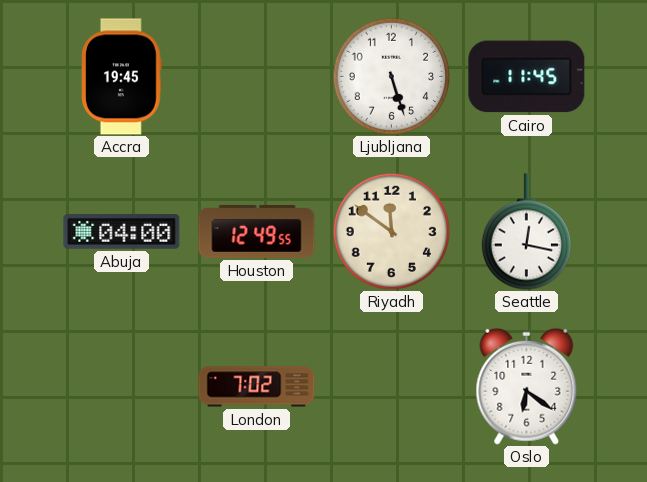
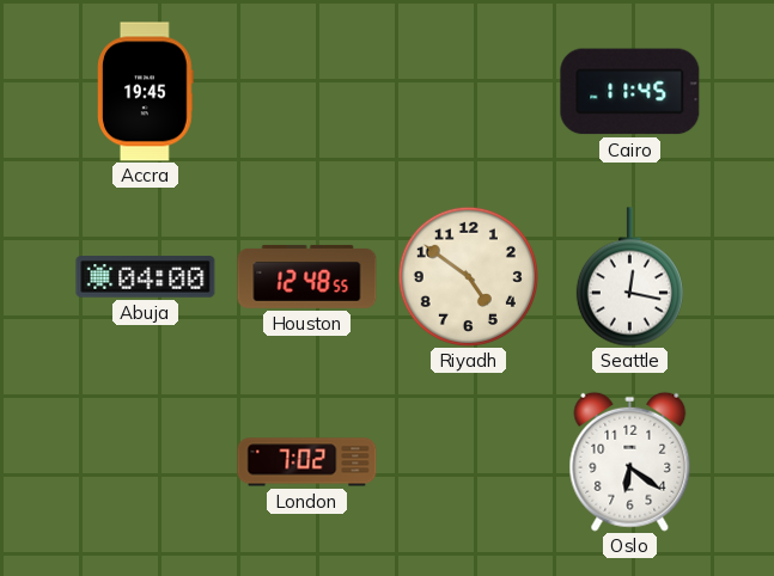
Ljubljana: 5:27 -> none
Houston: 12:49 -> 12:48
Riyadh: 11:51 -> 4:51
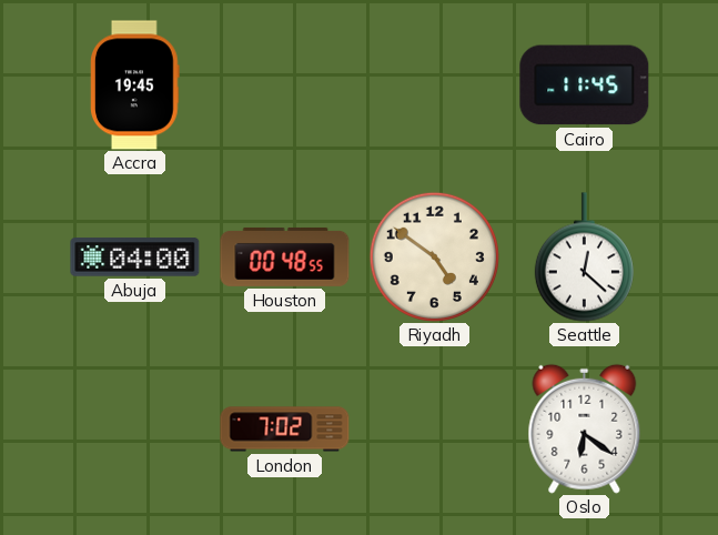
Houston: 12:48 -> 00:48
Seattle: 12:17 -> 12:22
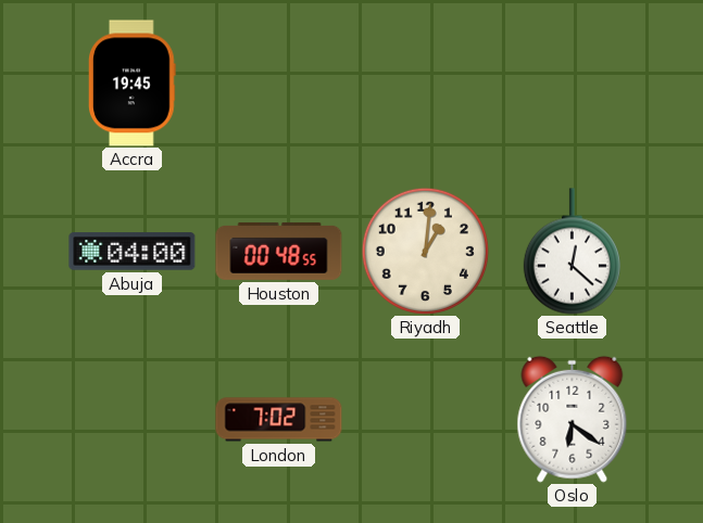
Cairo: 11:45 -> none
Riyadh: 4:51 -> 1:01
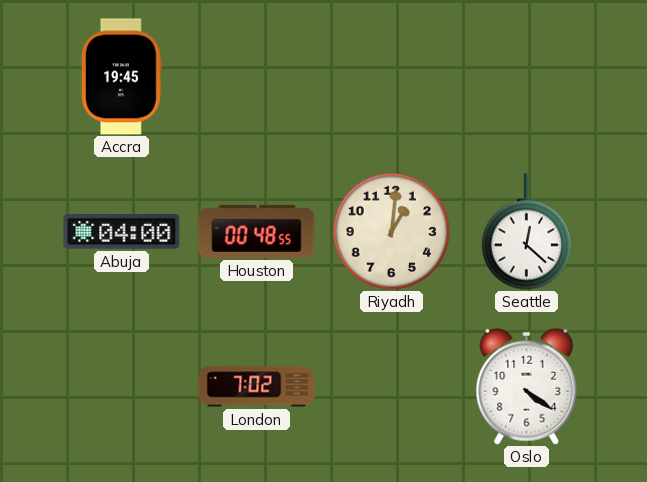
Oslo: 6:21 -> 4:21
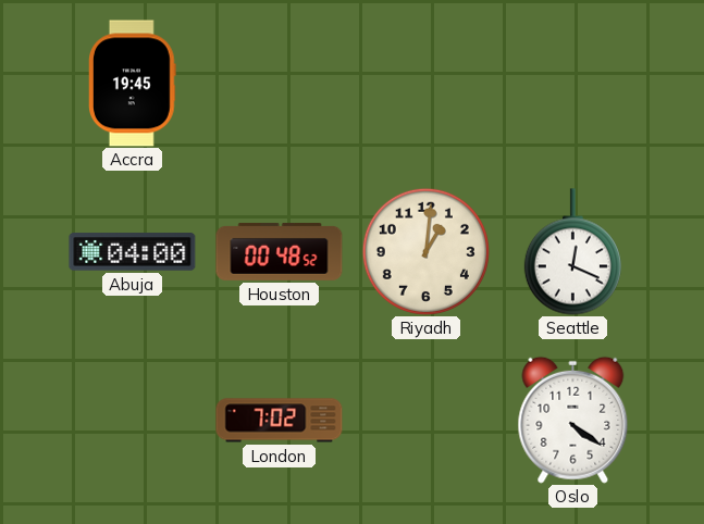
Houston: 00:48:55 -> 00:48:52
Seattle: 12:22 -> 12:19
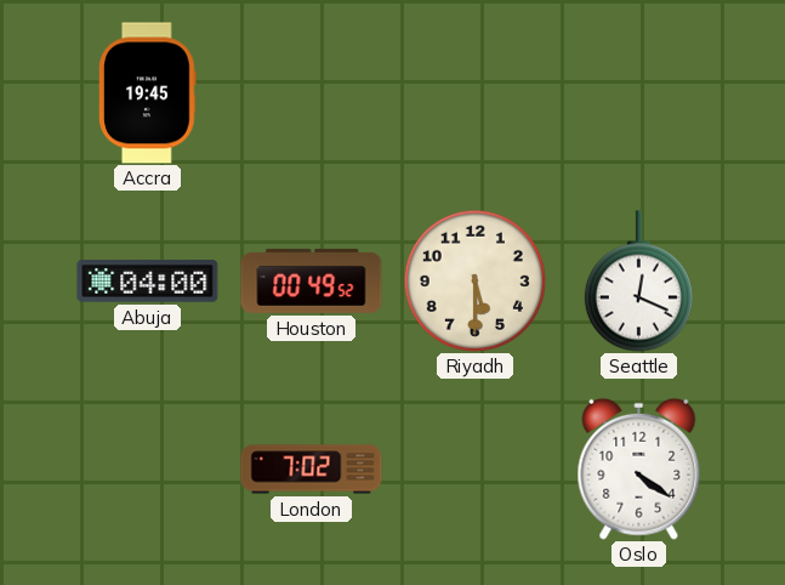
Houston: 00:48 -> 00:49
Riyadh: 1:01 -> 5:30
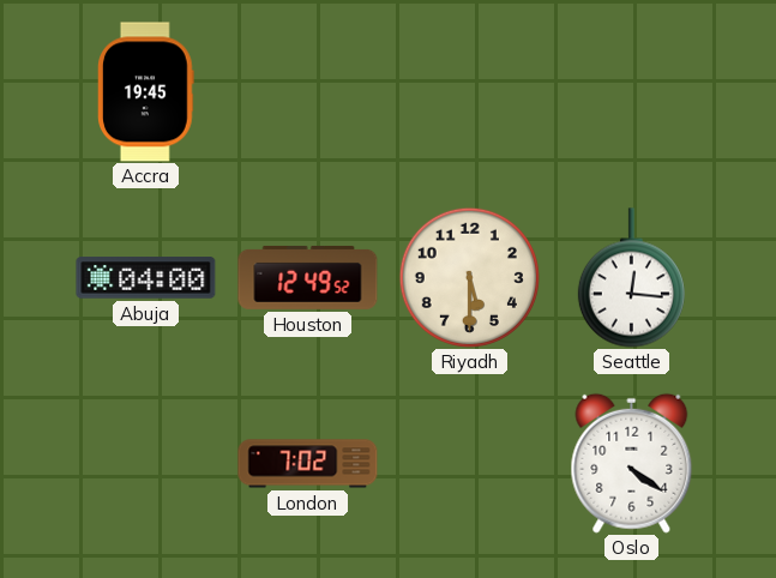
Houston: 00:49 -> 12:49
Seattle: 12:19 -> 12:16
